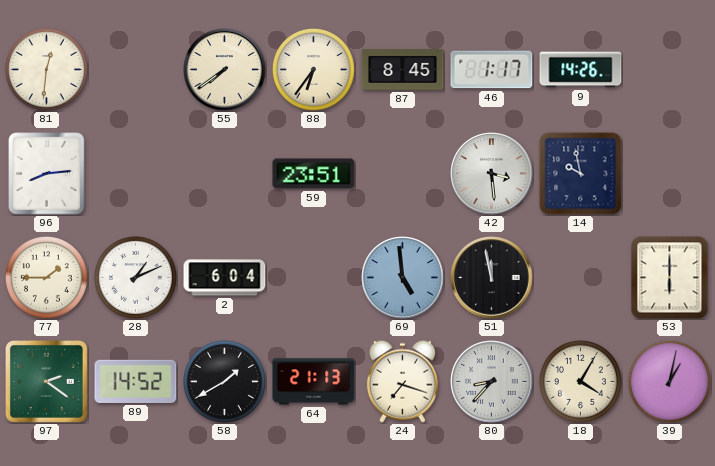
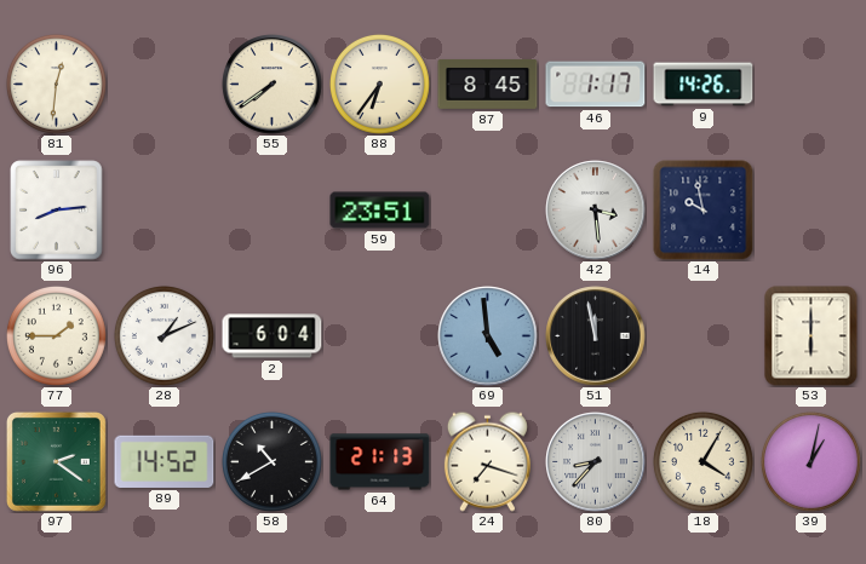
58: 1:40 -> 10:40
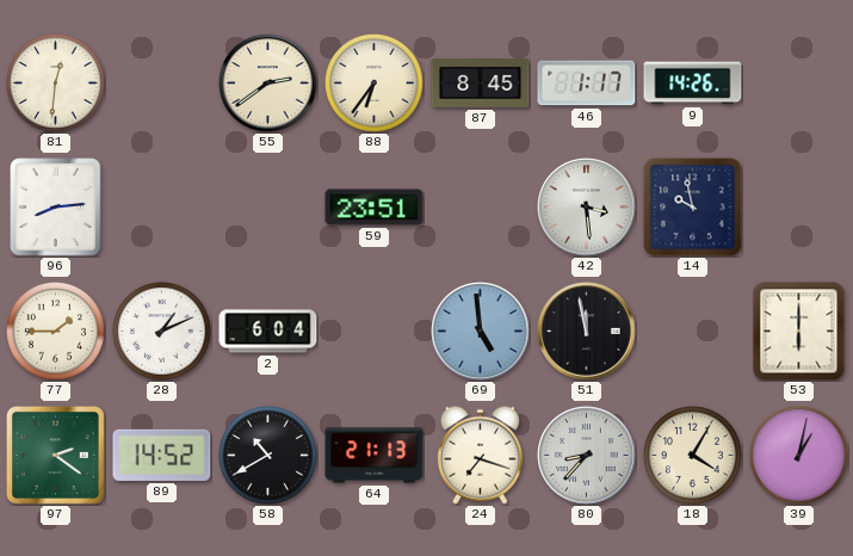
55: 7:39 -> 2:39
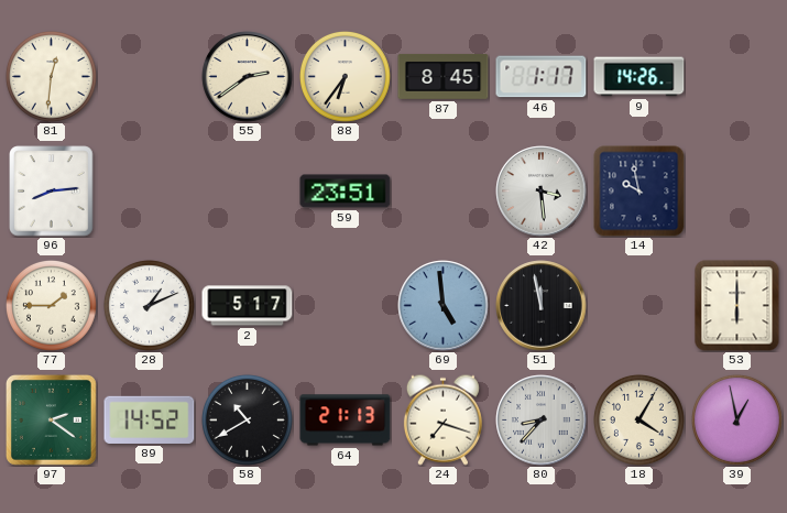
2: 6:04 -> 5:17
39: 1:02 -> 12:58
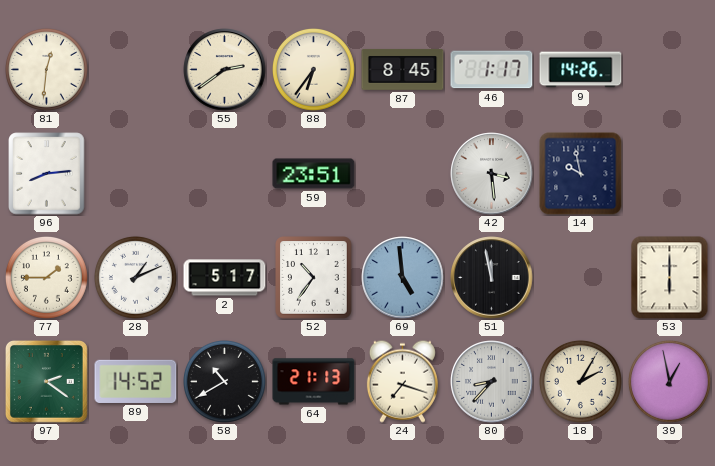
52: none -> 10:36
18: 4:05 -> 2:05
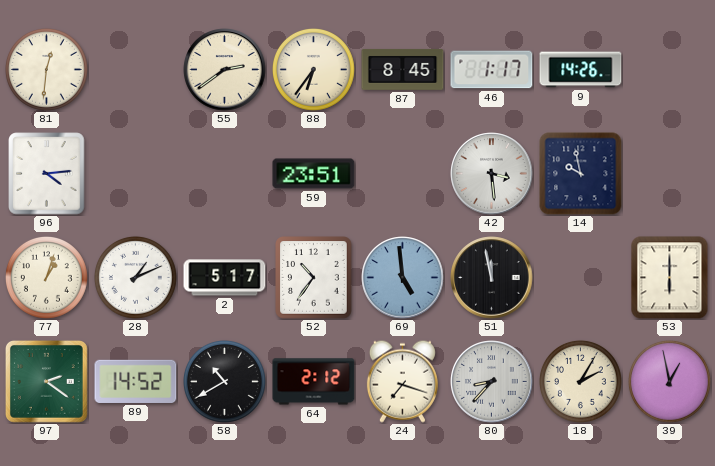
96: 8:14 -> 4:14
77: 1:45 -> 1:03
64: 21:13 -> 2:12
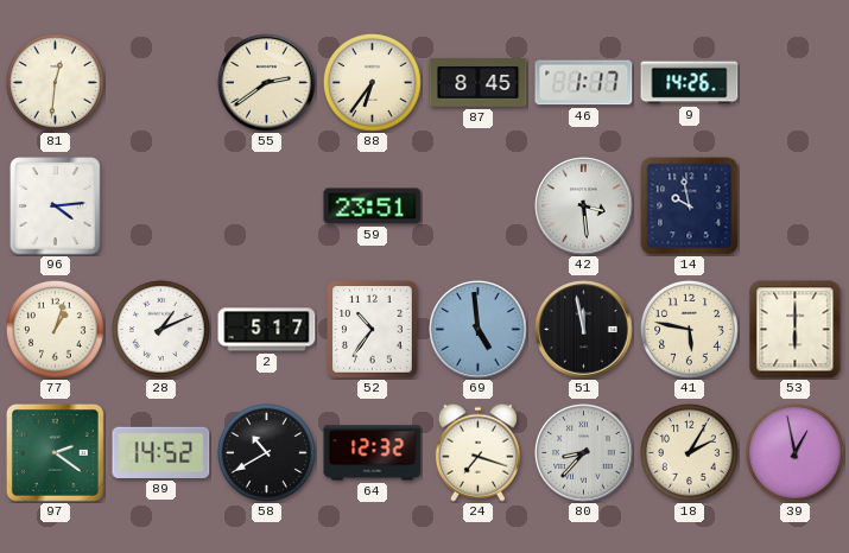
41: none -> 5:47
64: 2:12 -> 12:32
